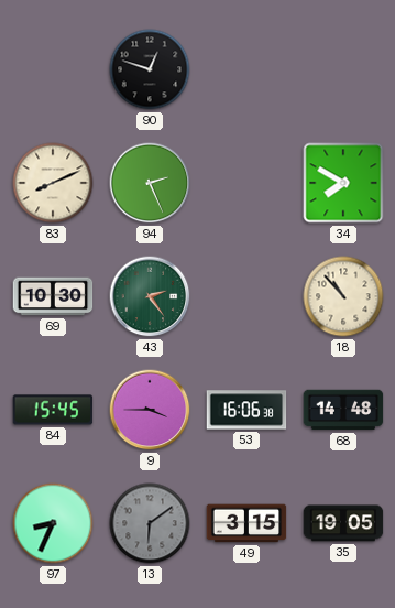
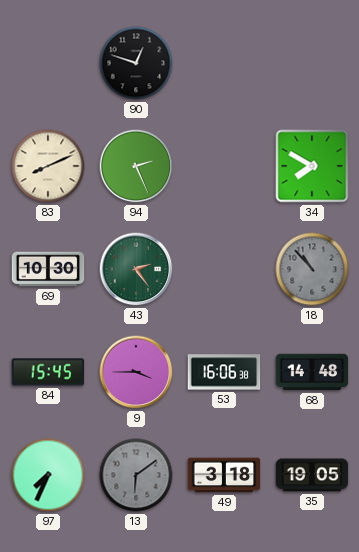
18 dial: cream -> grey
97: 8:34 -> 7:34
49: 3:15 -> 3:18
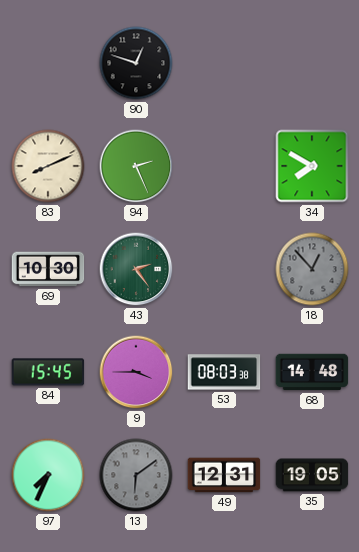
18: 10:53 -> 12:53
53: 16:06 -> 08:03
49: 3:18 -> 12:31
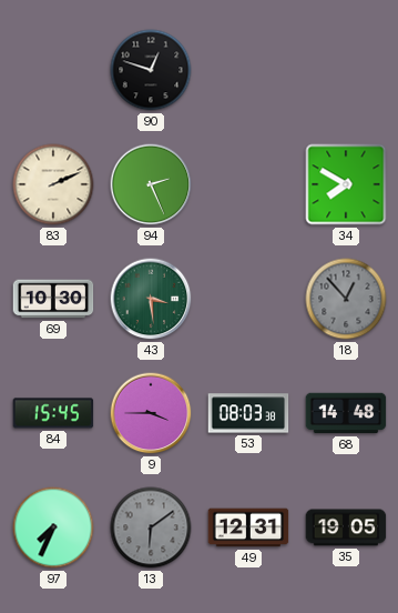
83: 8:11 -> 2:11
43: 2:24 -> 3:29
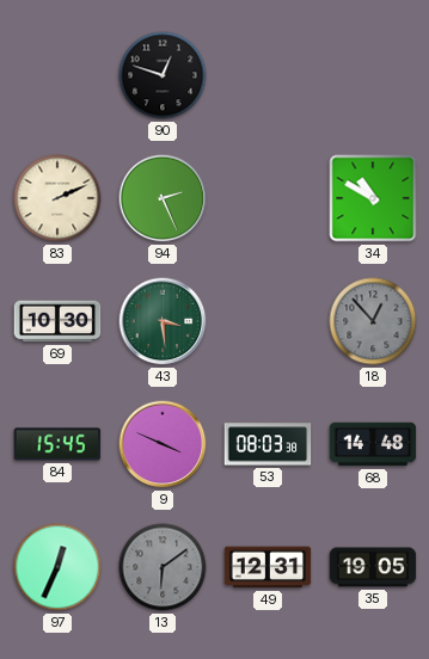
34: 7:50 -> 10:50
9: 3:45 -> 3:49
97: 7:34 -> 12:34
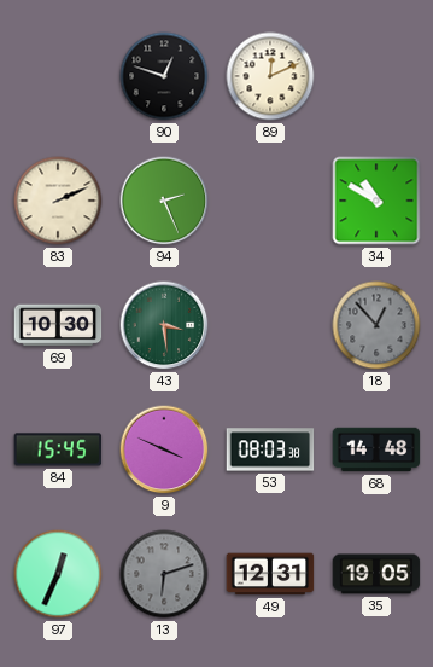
89: none -> 12:11
13: 6:09 -> 6:12
